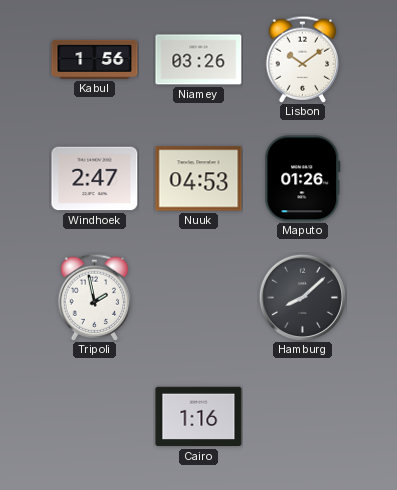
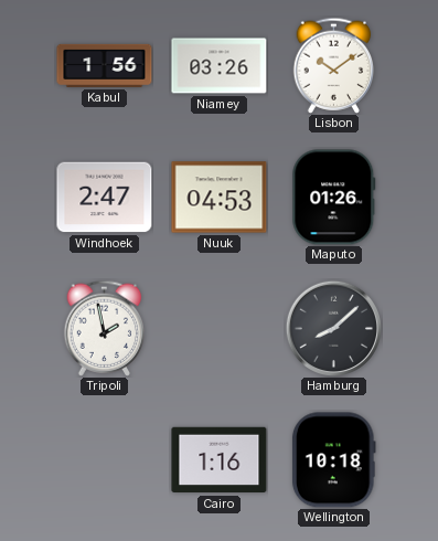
Wellington: none -> 10:18
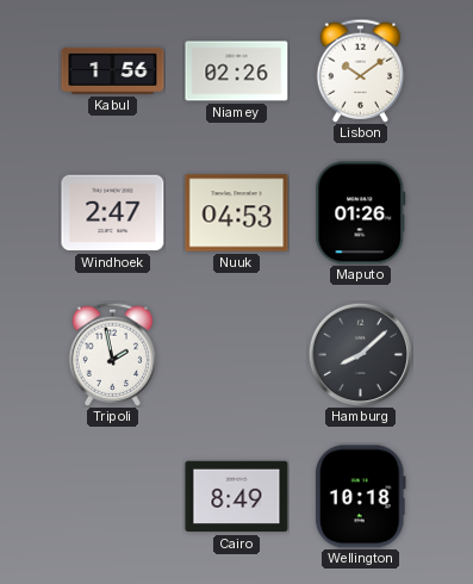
Niamey: 03:26 -> 02:26
Cairo: 1:16 -> 8:49
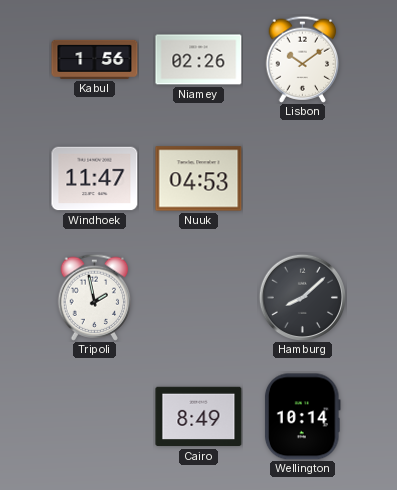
Windhoek: 2:47 -> 11:47
Maputo: 01:26 -> none
Wellington: 10:18 -> 10:14
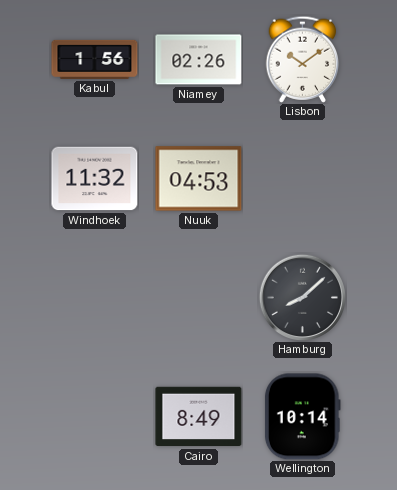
Windhoek: 11:47 -> 11:32
Tripoli: 1:58 -> none
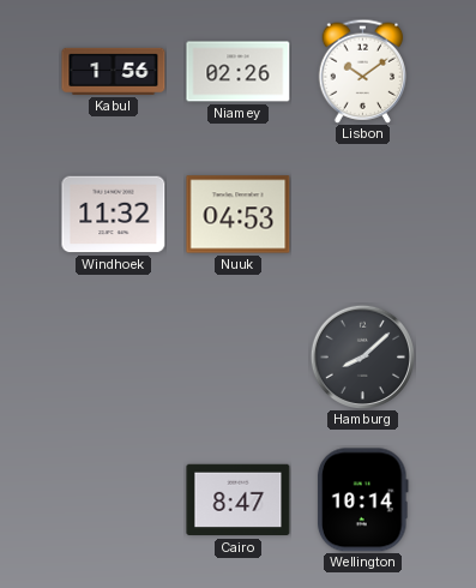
Cairo: 8:49 -> 8:47
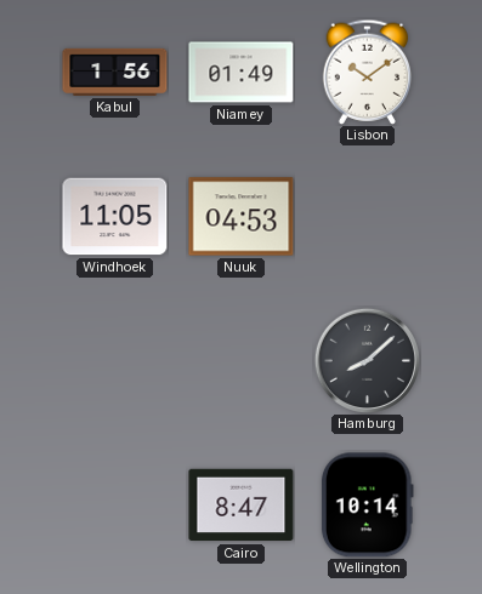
Niamey: 02:26 -> 01:49
Windhoek: 11:32 -> 11:05
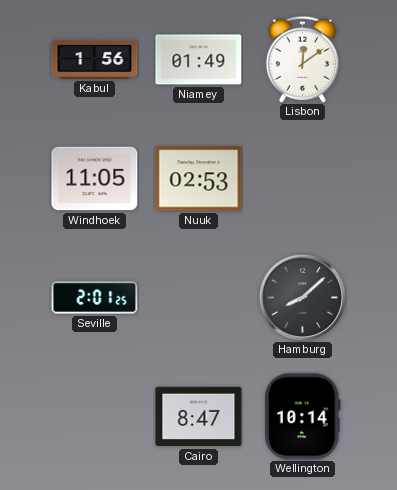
Lisbon: 10:09 -> 12:09
Nuuk: 04:53 -> 02:53
Seville: none -> 2:01
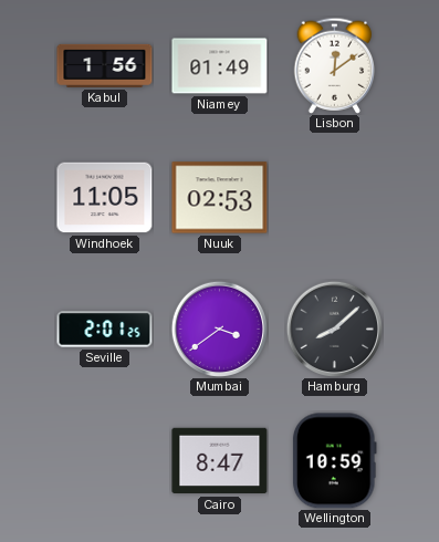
Mumbai: none -> 3:39
Wellington: 10:14 -> 10:59
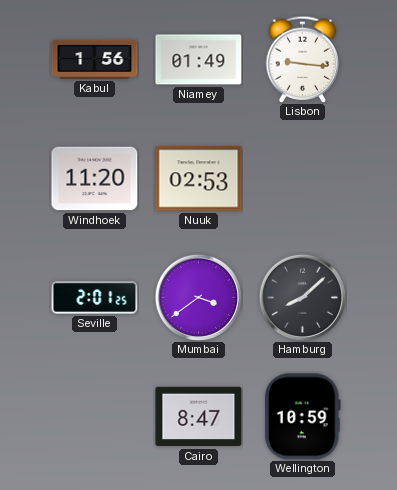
Lisbon: 12:09 -> 9:16
Windhoek: 11:05 -> 11:20
